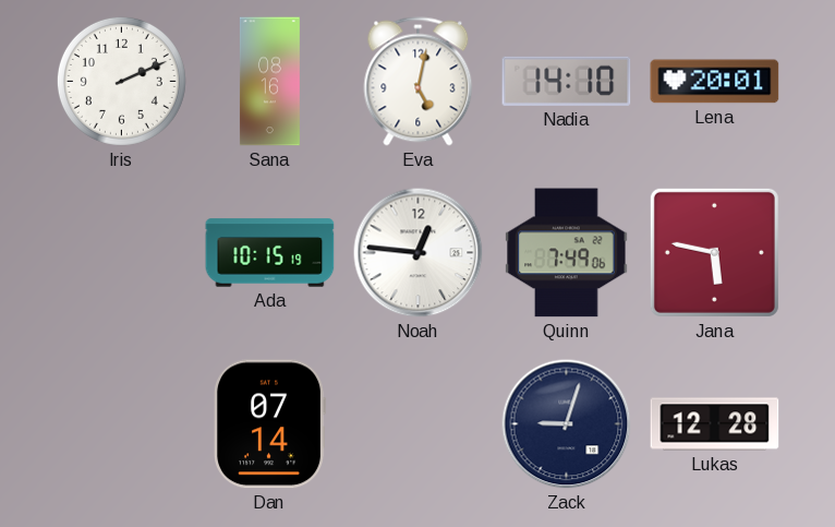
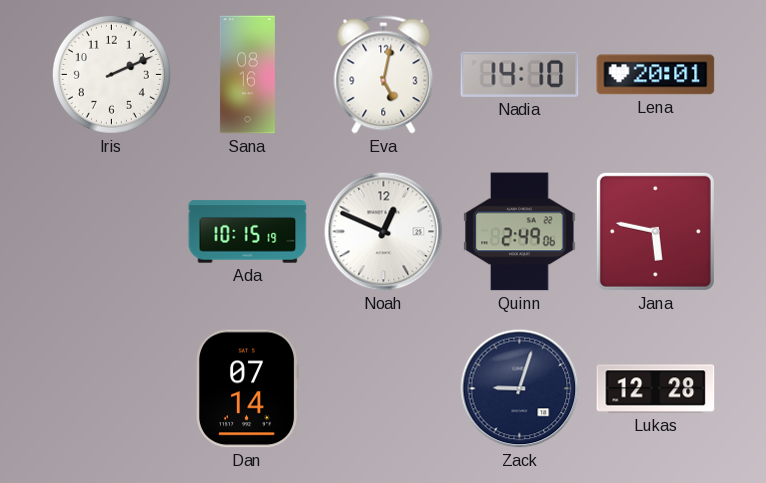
Noah: 12:46 -> 12:49
Quinn: 7:49 -> 2:49
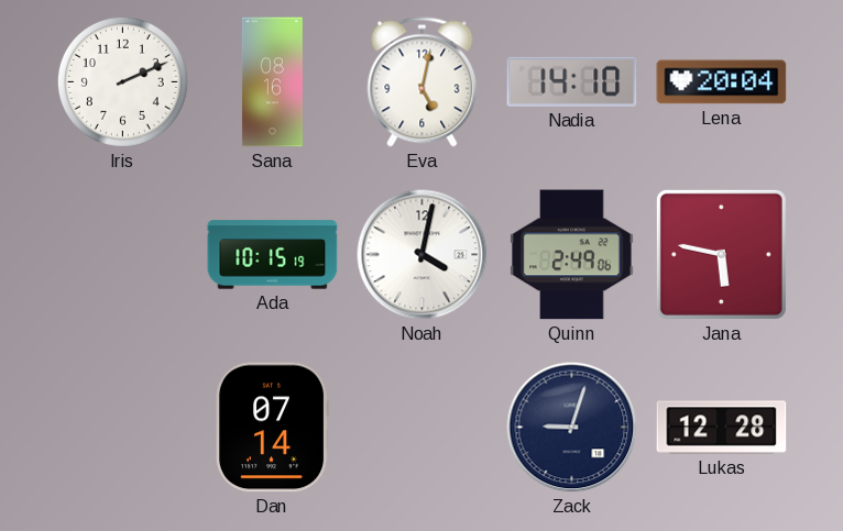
Lena: 20:01 -> 20:04
Noah: 12:49 -> 4:02
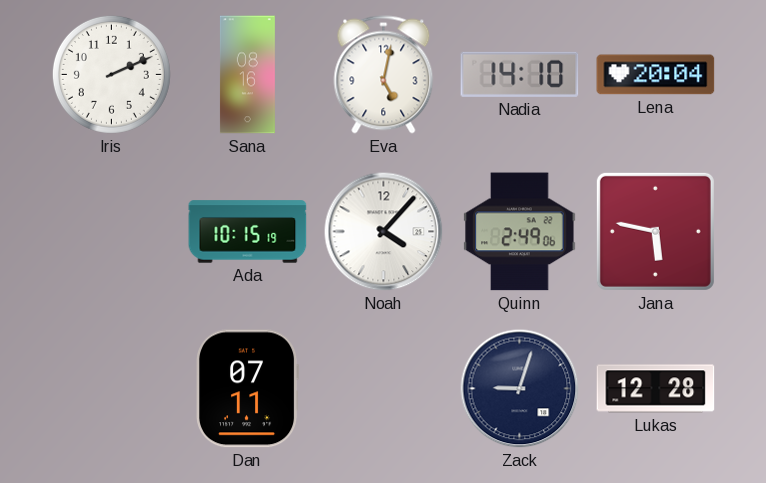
Noah: 4:02 -> 4:07
Dan: 07:14 -> 07:11
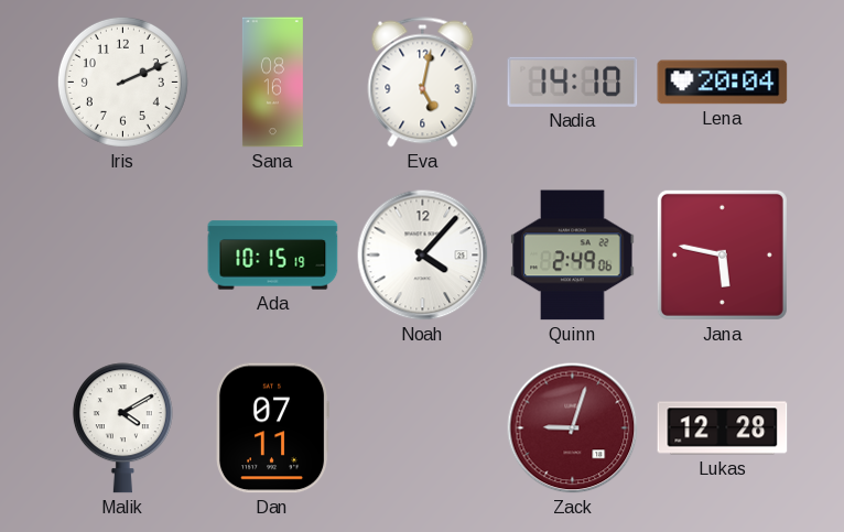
Malik: none -> 4:10
Zack dial: navy -> burgundy
